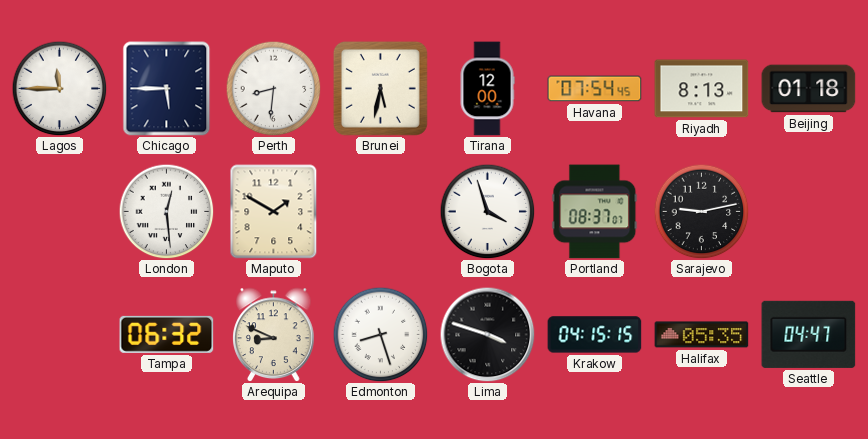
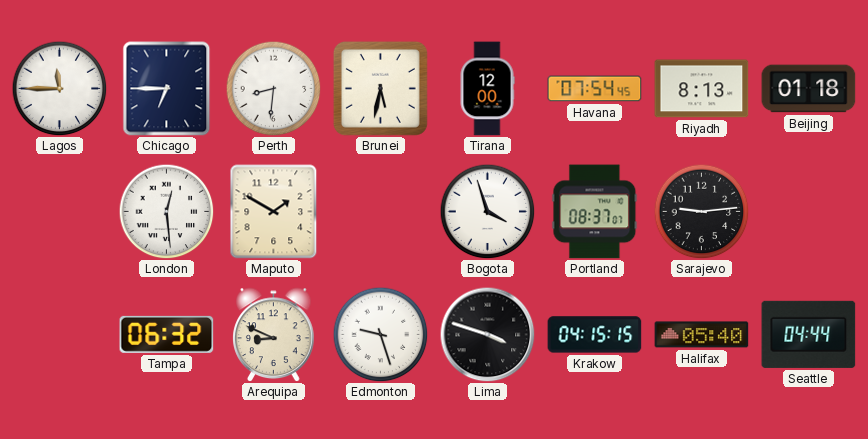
Chicago: 5:45 -> 6:45
Sarajevo: 9:13 -> 9:14
Edmonton: 8:27 -> 9:27
Halifax: 05:35 -> 05:40
Seattle: 04:47 -> 04:44
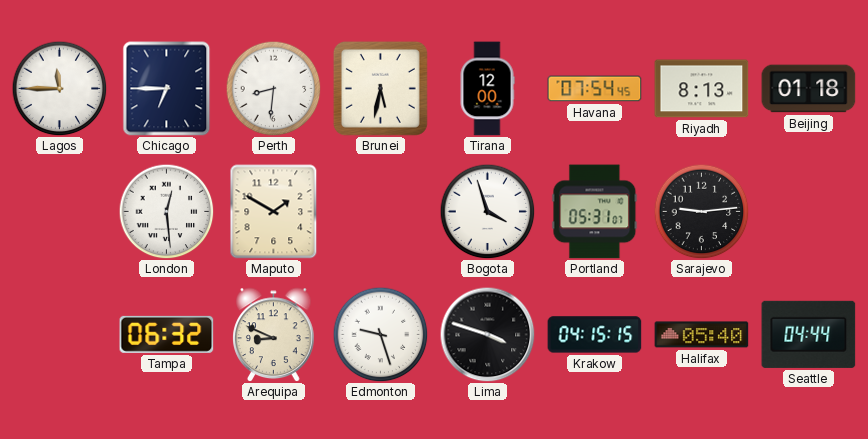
Portland: 08:37 -> 05:31
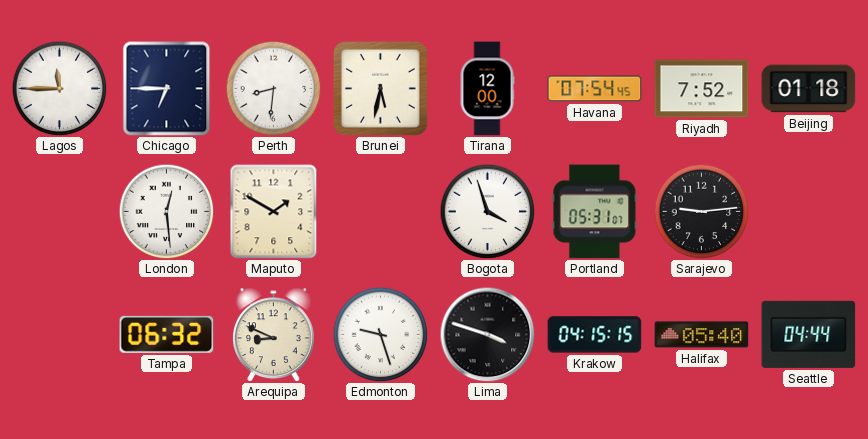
Riyadh: 8:13 -> 7:52
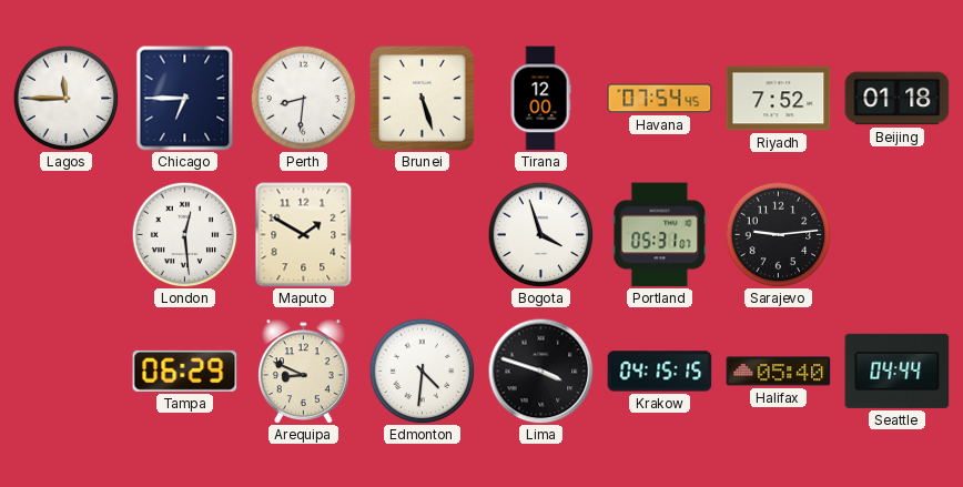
Brunei: 5:32 -> 5:27
Tampa: 06:32 -> 06:29
Edmonton: 9:27 -> 4:31
